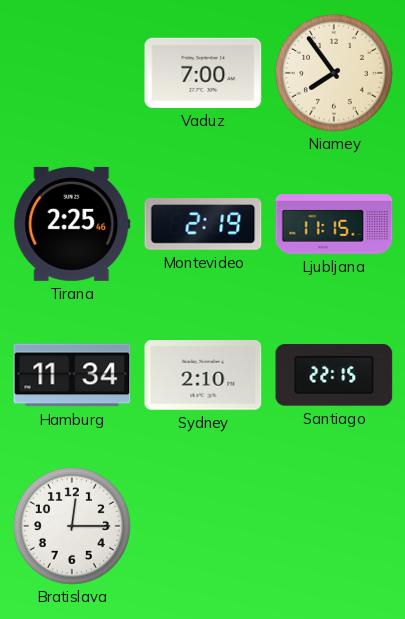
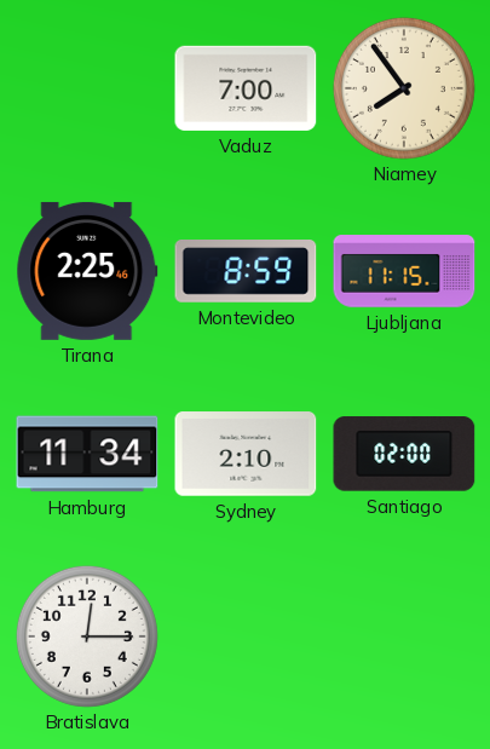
Montevideo: 2:19 -> 8:59
Santiago: 22:15 -> 02:00
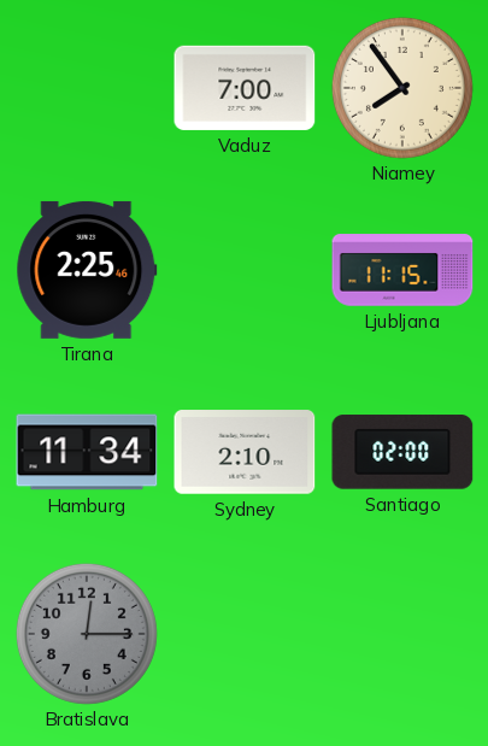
Montevideo: 8:59 -> none
Bratislava dial: white -> grey
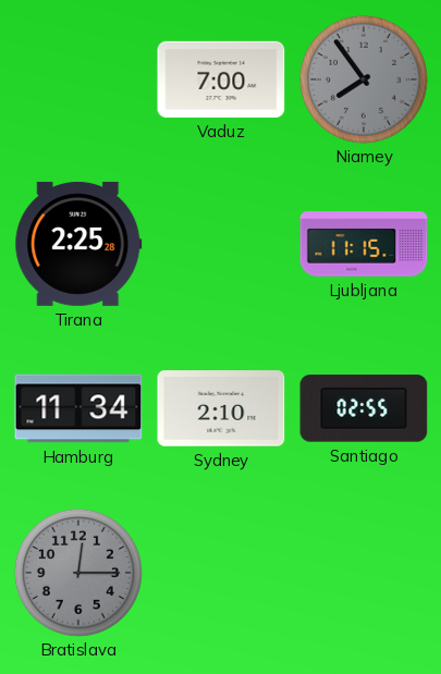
Niamey dial: cream -> grey
Tirana: 2:25:46 -> 2:25:28
Santiago: 02:00 -> 02:55
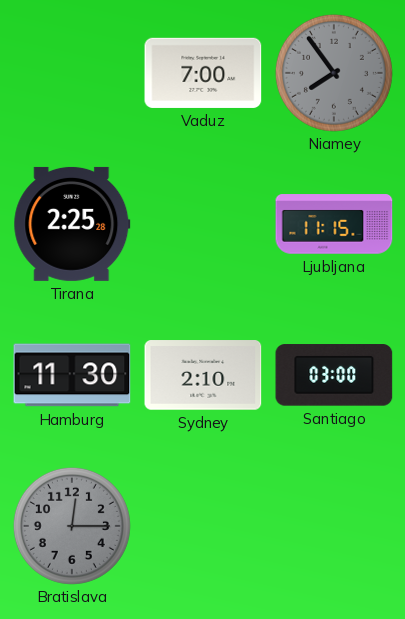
Hamburg: 11:34 -> 11:30
Santiago: 02:55 -> 03:00
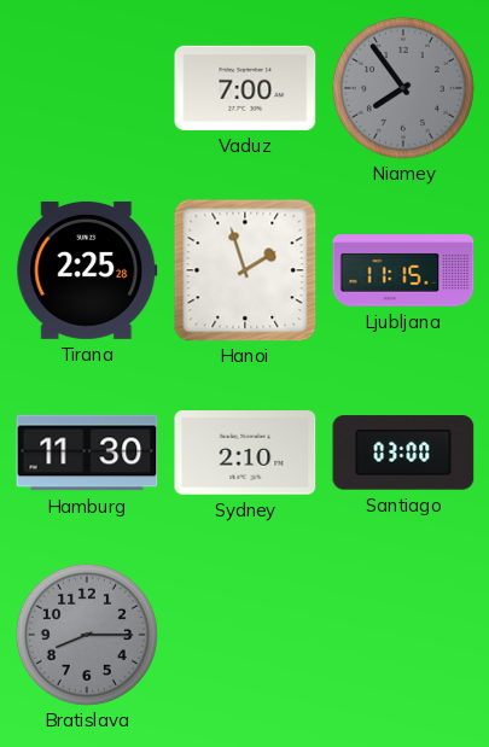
Hanoi: none -> 1:57
Bratislava: 12:15 -> 8:15
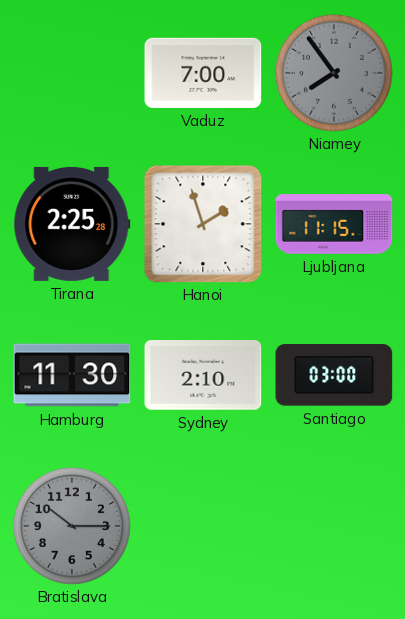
Bratislava: 8:15 -> 10:15
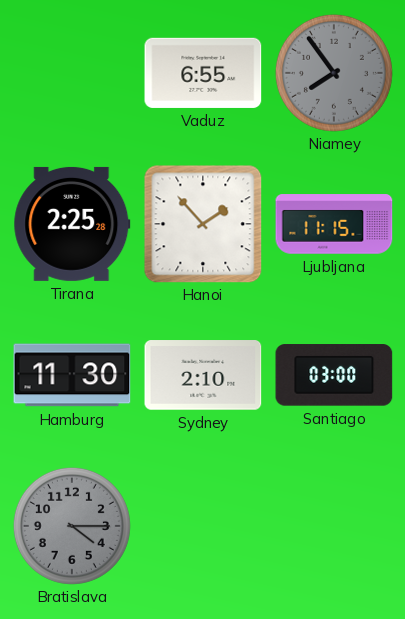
Vaduz: 7:00 -> 6:55
Hanoi: 1:57 -> 1:53
Bratislava: 10:15 -> 4:15
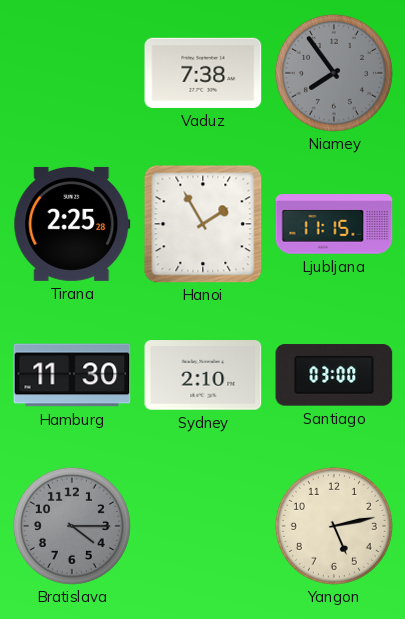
Vaduz: 6:55 -> 7:38
Hanoi: 1:53 -> 1:55
Yangon: none -> 5:13
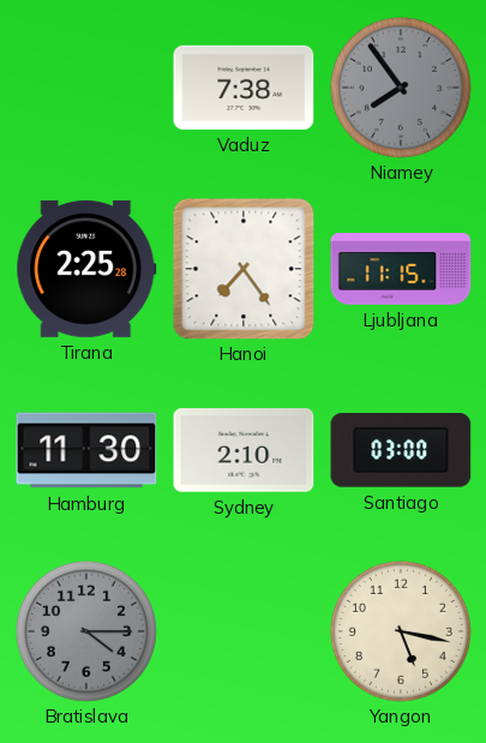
Hanoi: 1:55 -> 7:24
Yangon: 5:13 -> 5:17
